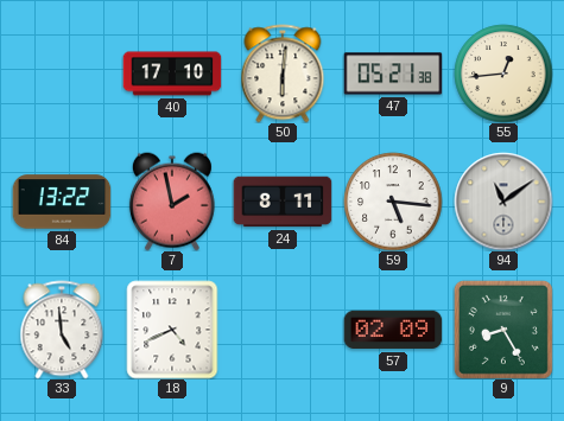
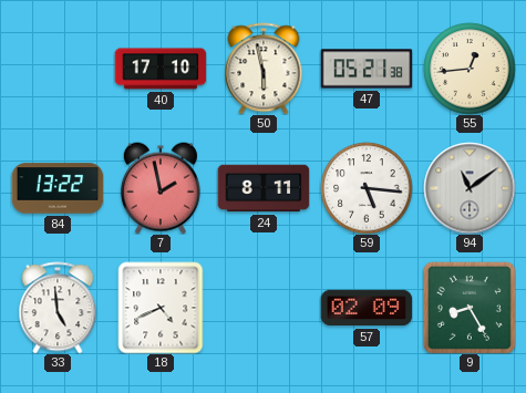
50: 6:01 -> 5:58
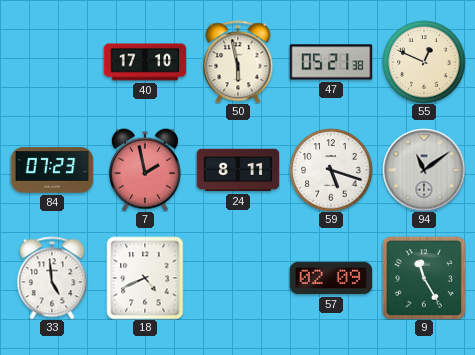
55: 12:44 -> 12:49
84: 13:22 -> 07:23
59: 5:16 -> 5:18
9: 8:25 -> 11:25
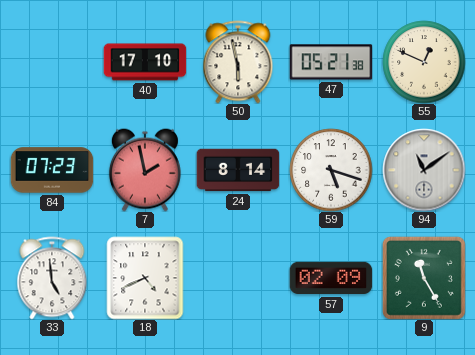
24: 8:11 -> 8:14
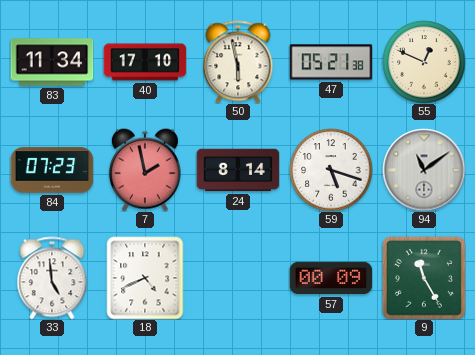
83: none -> 11:34
57: 02:09 -> 00:09
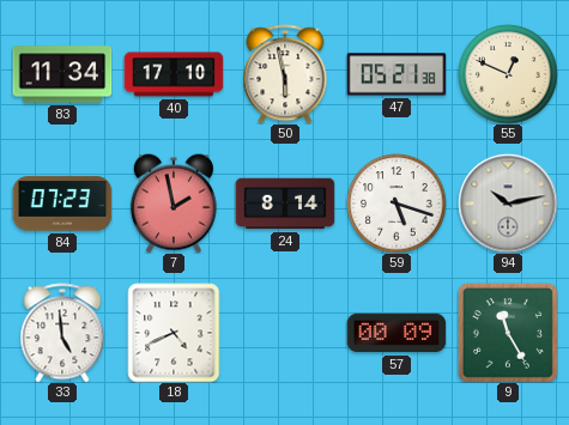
94: 11:09 -> 10:13
